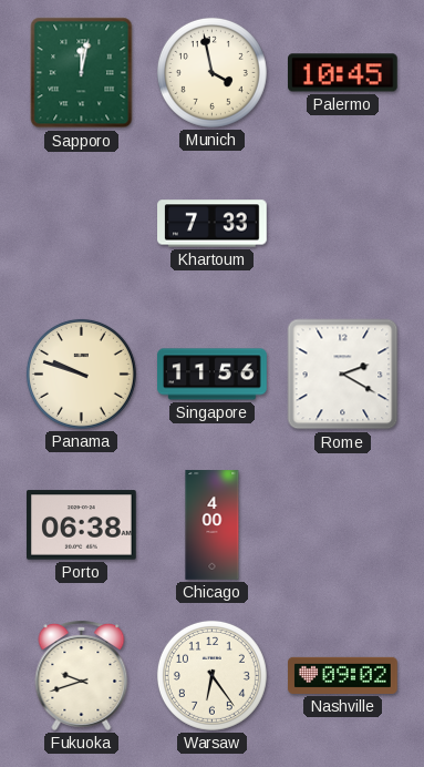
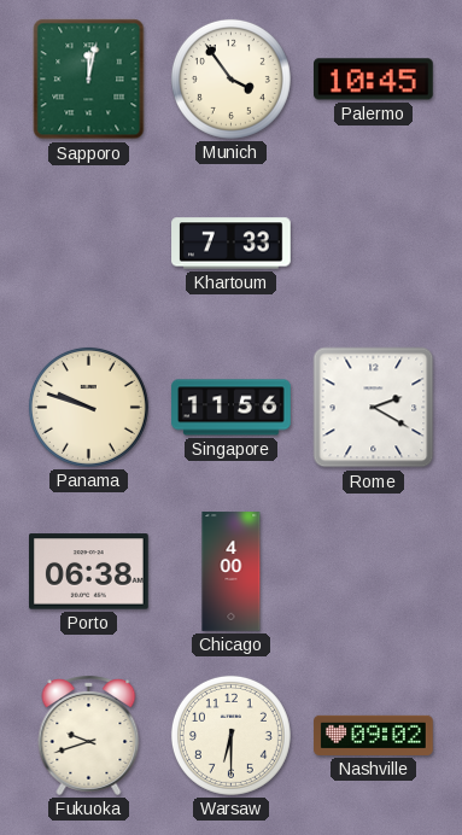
Munich: 3:58 -> 3:54
Warsaw: 6:24 -> 6:30
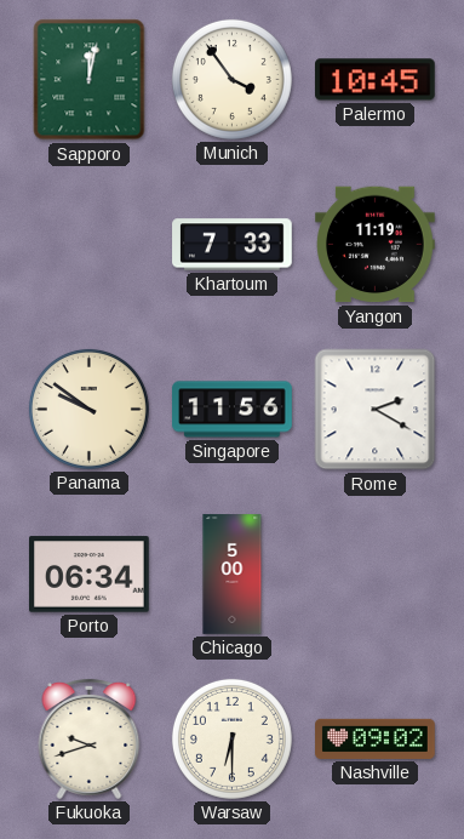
Yangon: none -> 11:19
Panama: 9:48 -> 9:51
Porto: 06:38 -> 06:34
Chicago: 4:00 -> 5:00
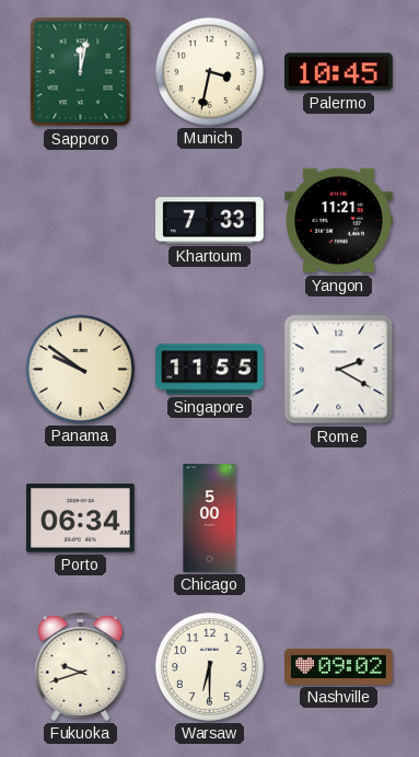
Munich: 3:54 -> 3:32
Yangon: 11:19 -> 11:21
Singapore: 11:56 -> 11:55
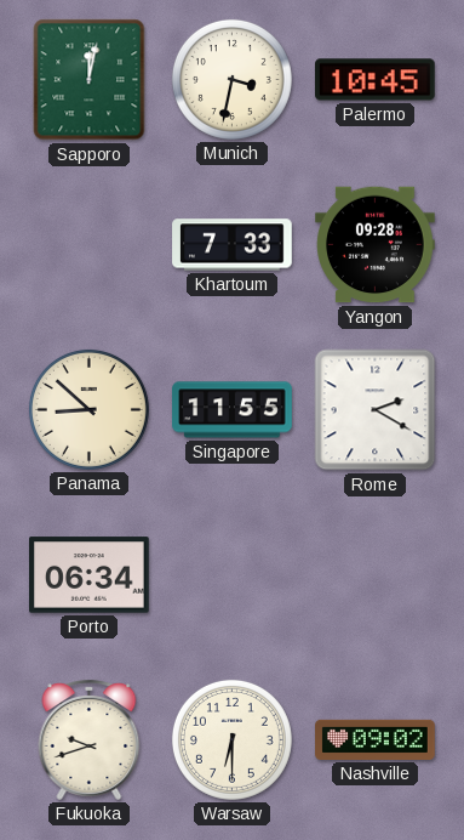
Yangon: 11:21 -> 09:28
Panama: 9:51 -> 8:52
Chicago: 5:00 -> none
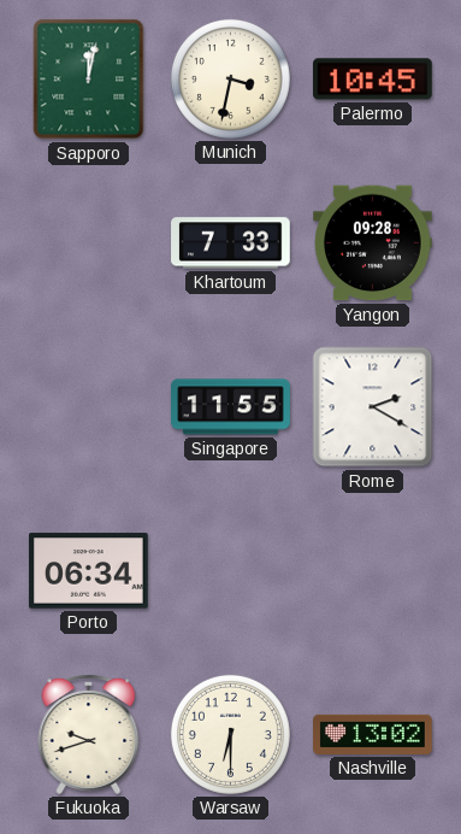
Panama: 8:52 -> none
Nashville: 09:02 -> 13:02
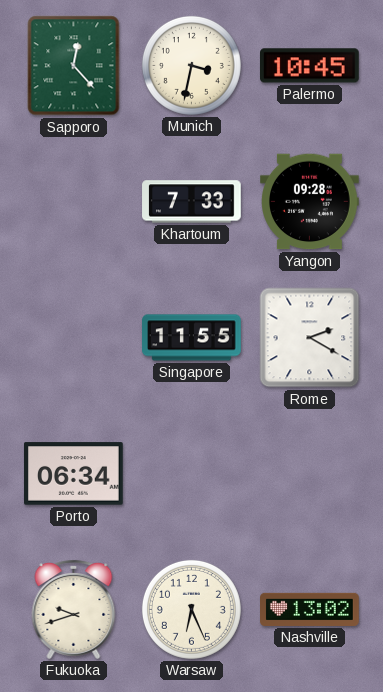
Sapporo: 12:02 -> 12:23
Warsaw: 6:30 -> 6:26
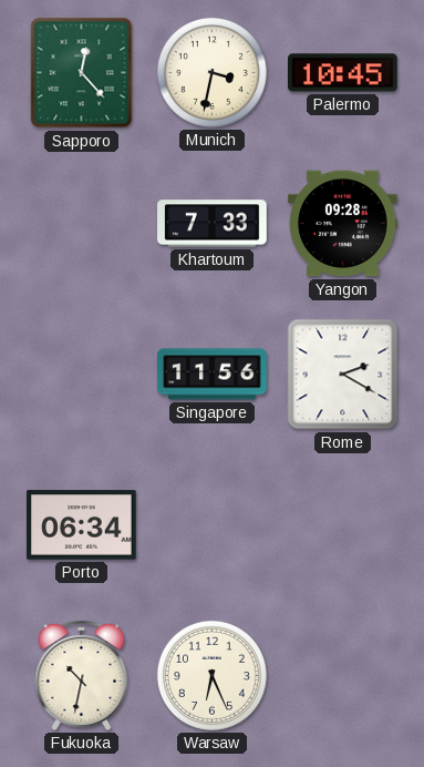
Singapore: 11:55 -> 11:56
Fukuoka: 9:42 -> 10:32
Nashville: 13:02 -> none
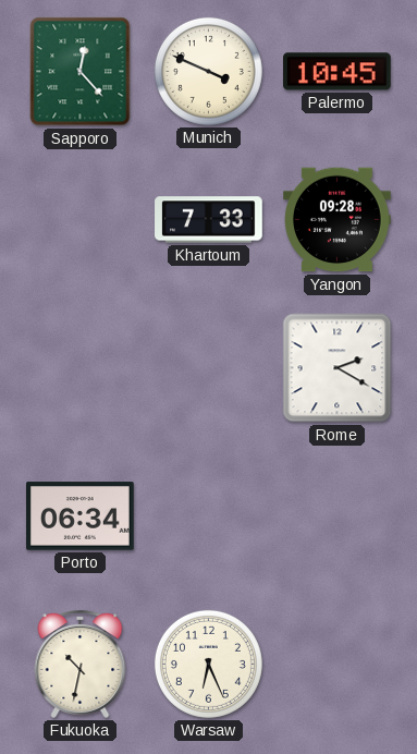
Munich: 3:32 -> 3:49
Singapore: 11:56 -> none
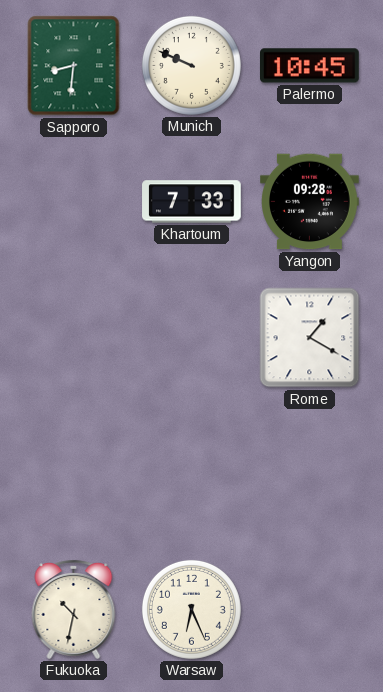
Sapporo: 12:23 -> 8:31
Munich: 3:49 -> 9:49
Rome: 2:20 -> 1:20
Porto: 06:34 -> none
